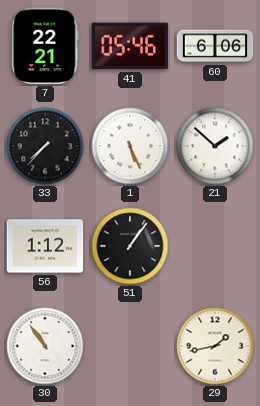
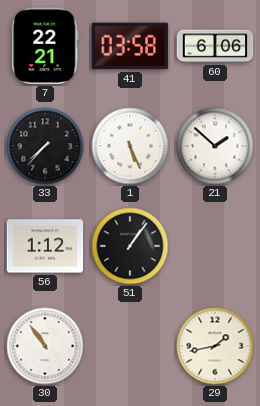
41: 05:46 -> 03:58
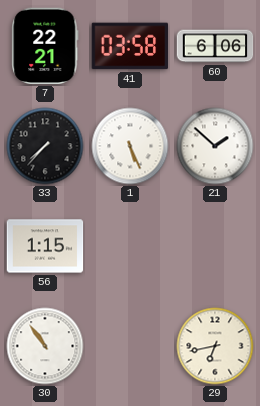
56: 1:12 -> 1:15
51: 1:06 -> none
29: 1:43 -> 6:43
